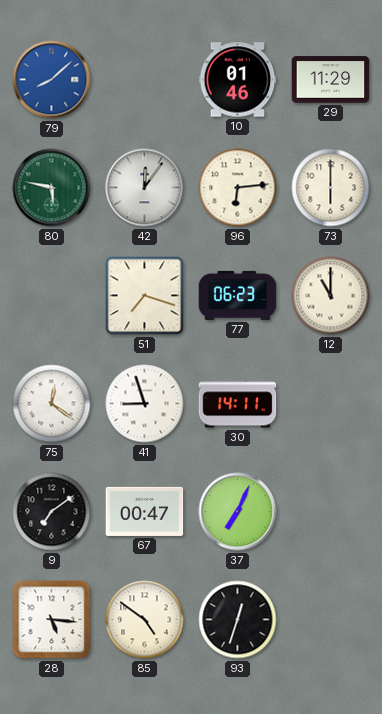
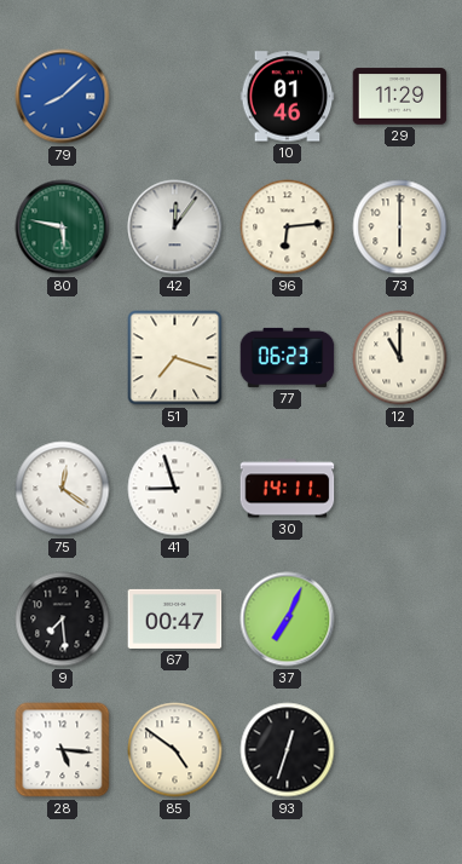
9: 7:09 -> 7:29
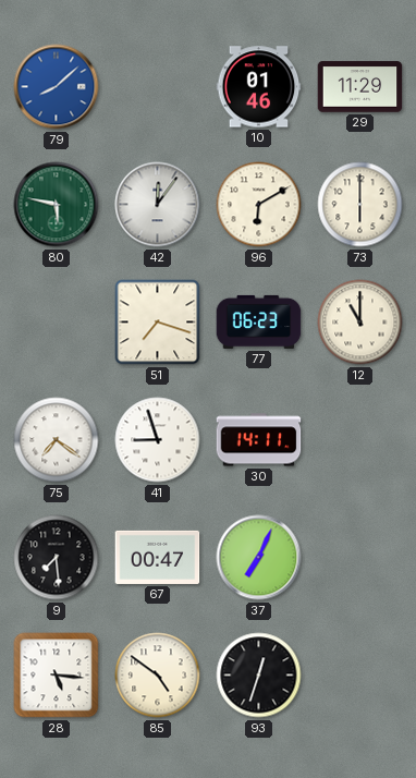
96: 6:14 -> 6:10
75: 12:21 -> 7:21
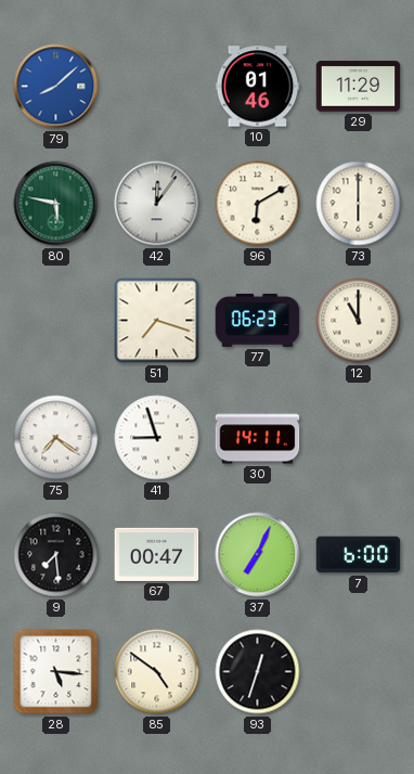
7: none -> 6:00
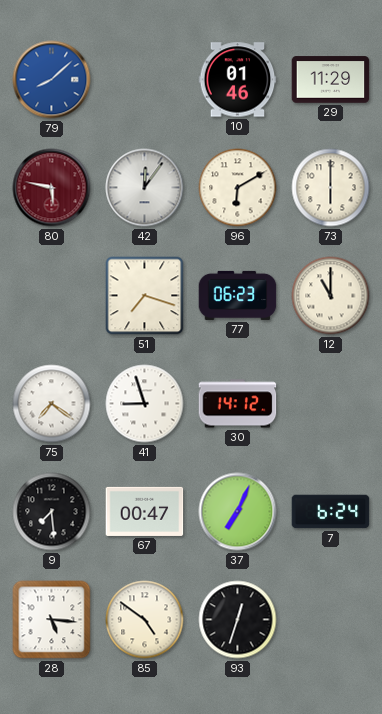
80 dial: green -> burgundy
30: 14:11 -> 14:12
7: 6:00 -> 6:24
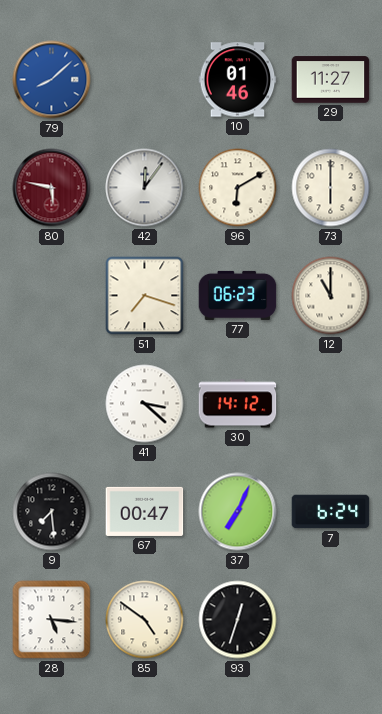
29: 11:29 -> 11:27
75: 7:21 -> none
41: 8:57 -> 3:22
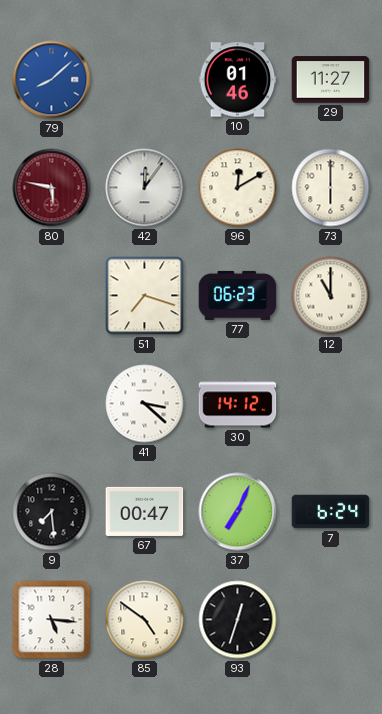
96: 6:10 -> 12:10
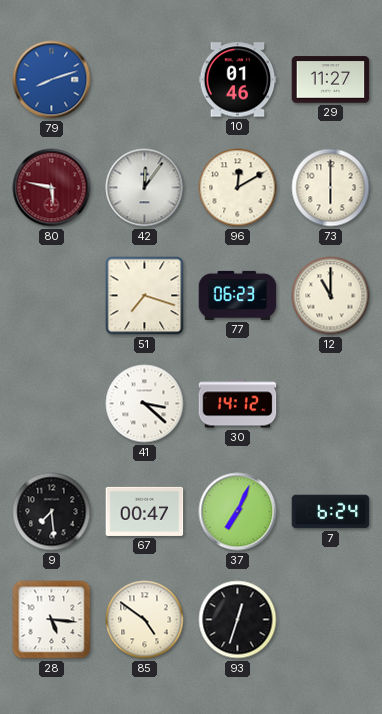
79: 8:08 -> 8:12
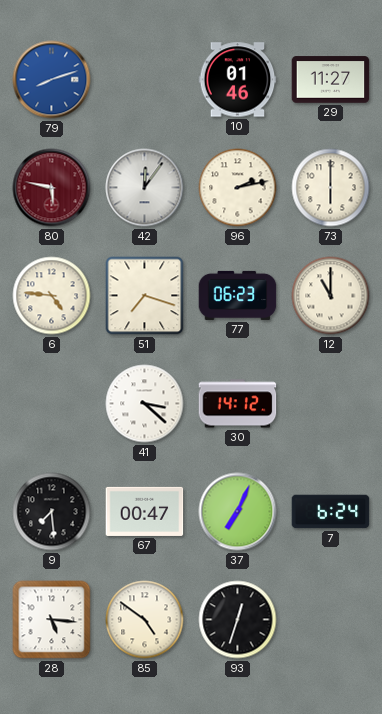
96: 12:10 -> 2:13
6: none -> 4:46
